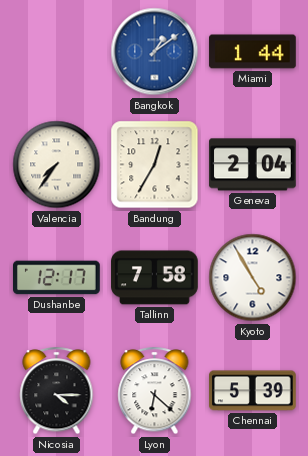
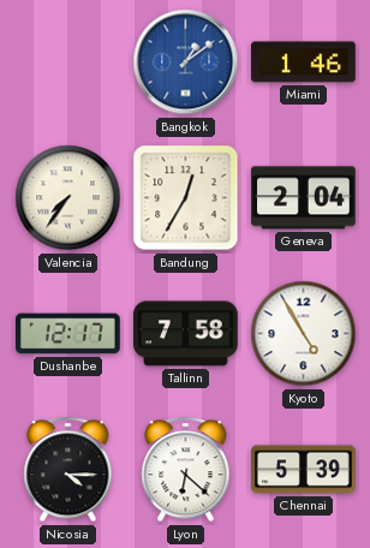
Miami: 1:44 -> 1:46
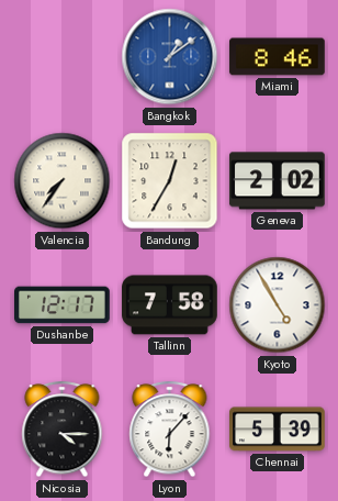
Miami: 1:46 -> 8:46
Geneva: 2:04 -> 2:02
Lyon: 6:22 -> 6:07
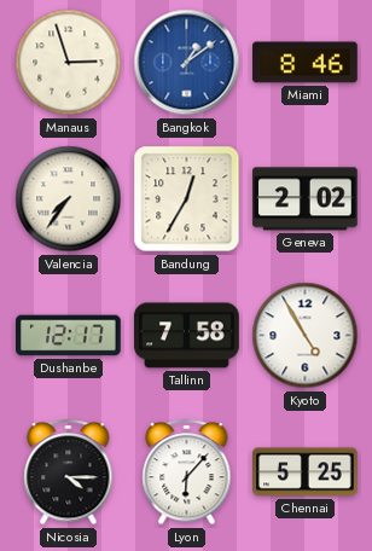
Manaus: none -> 2:57
Chennai: 5:39 -> 5:25
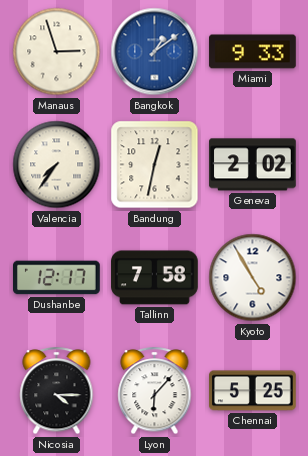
Miami: 8:46 -> 9:33
Bandung: 12:35 -> 12:32
